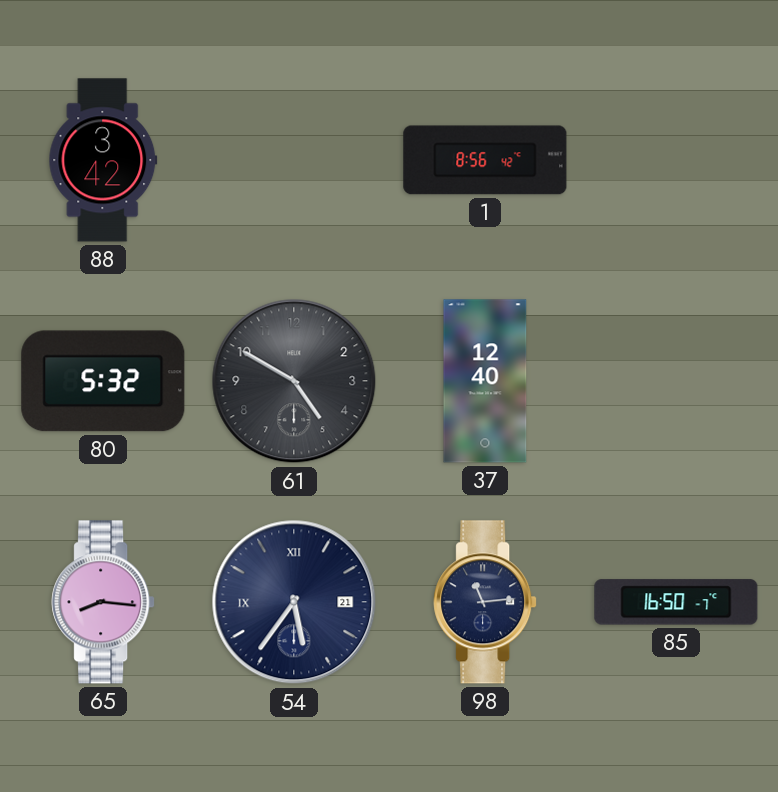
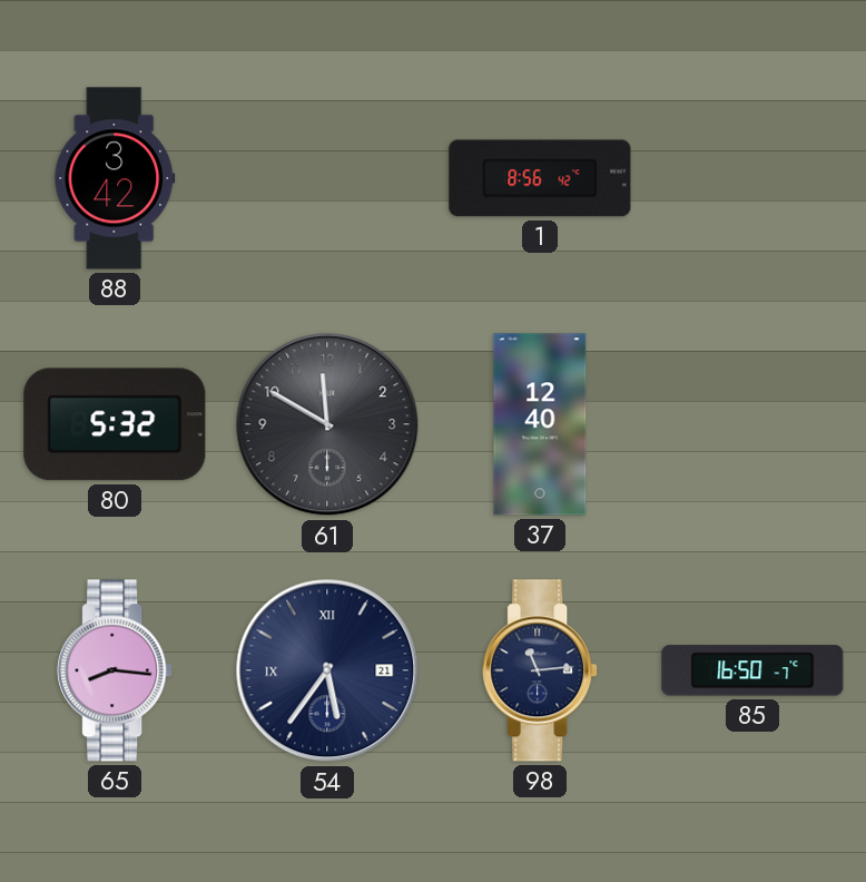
61: 4:50 -> 11:50
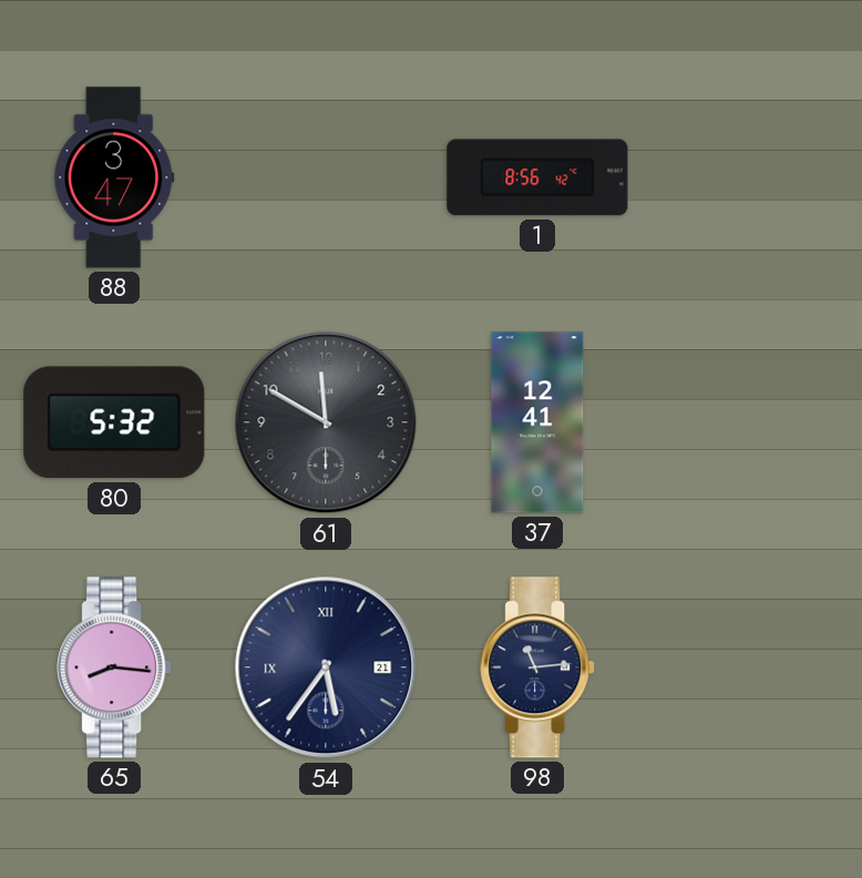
88: 3:42 -> 3:47
37: 12:40 -> 12:41
85: 16:50 -> none
